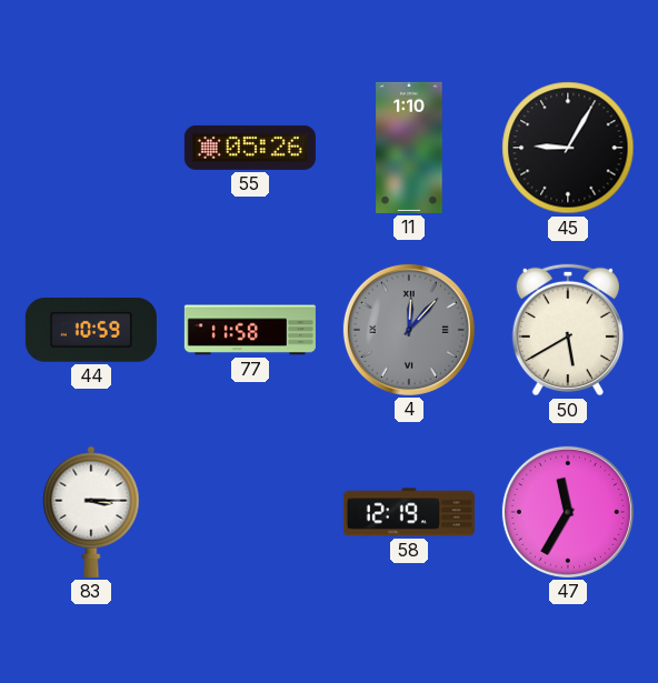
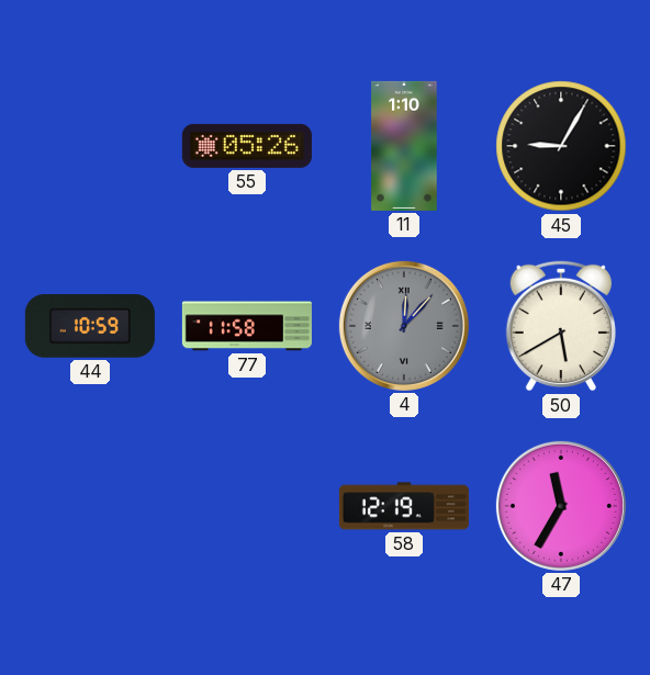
83: 3:15 -> none
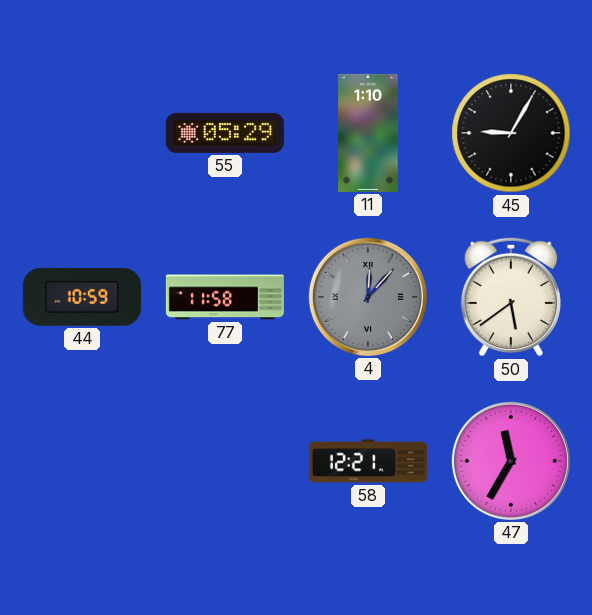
55: 05:26 -> 05:29
50: 5:40 -> 5:39
58: 12:19 -> 12:21
